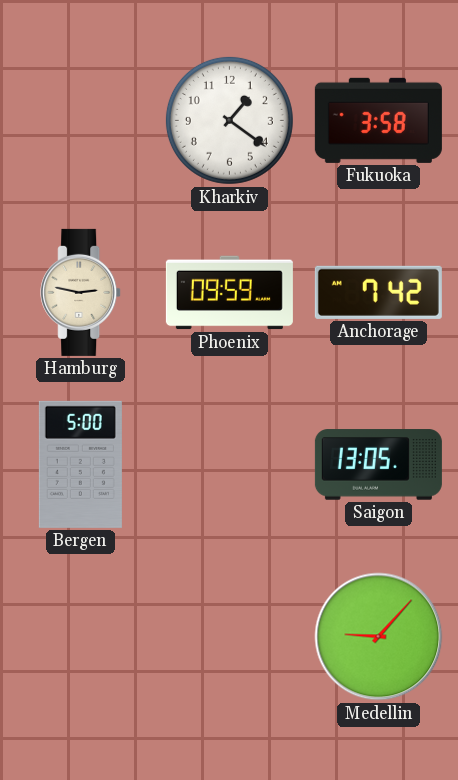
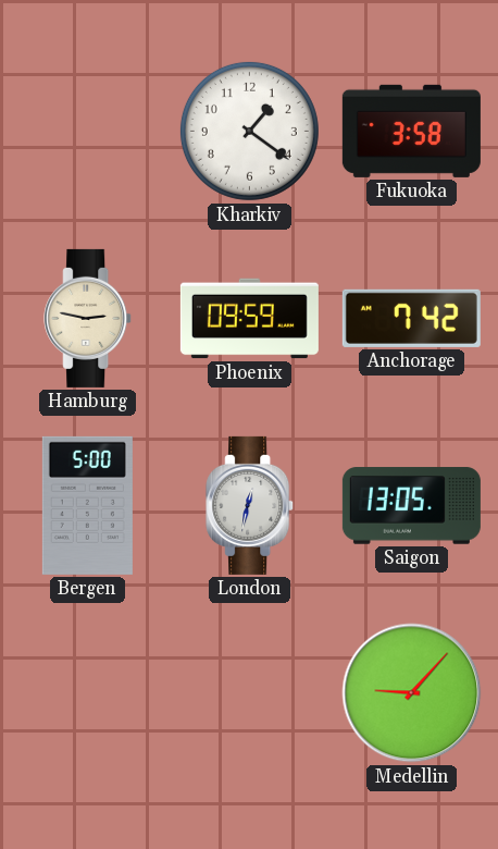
London: none -> 12:32
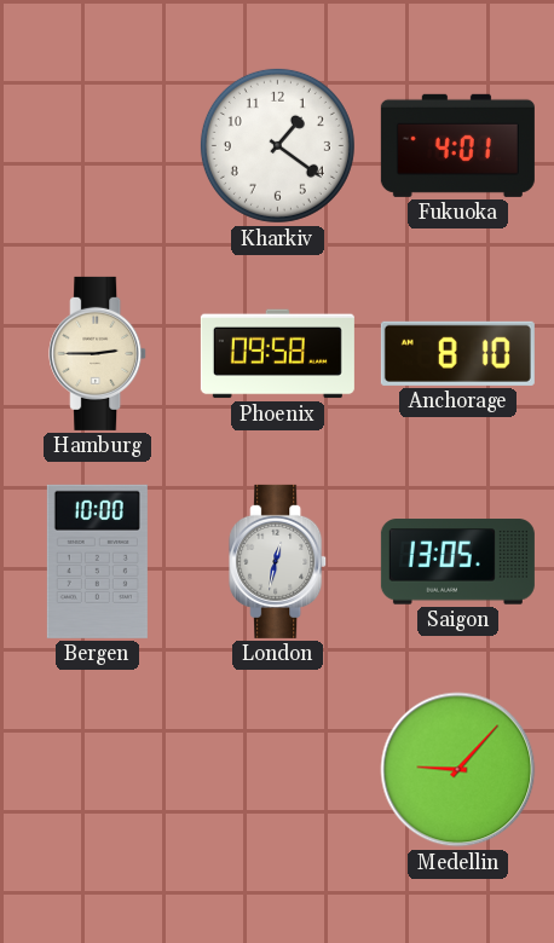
Fukuoka: 3:58 -> 4:01
Hamburg: 2:47 -> 2:45
Phoenix: 09:59 -> 09:58
Anchorage: 7:42 -> 8:10
Bergen: 5:00 -> 10:00
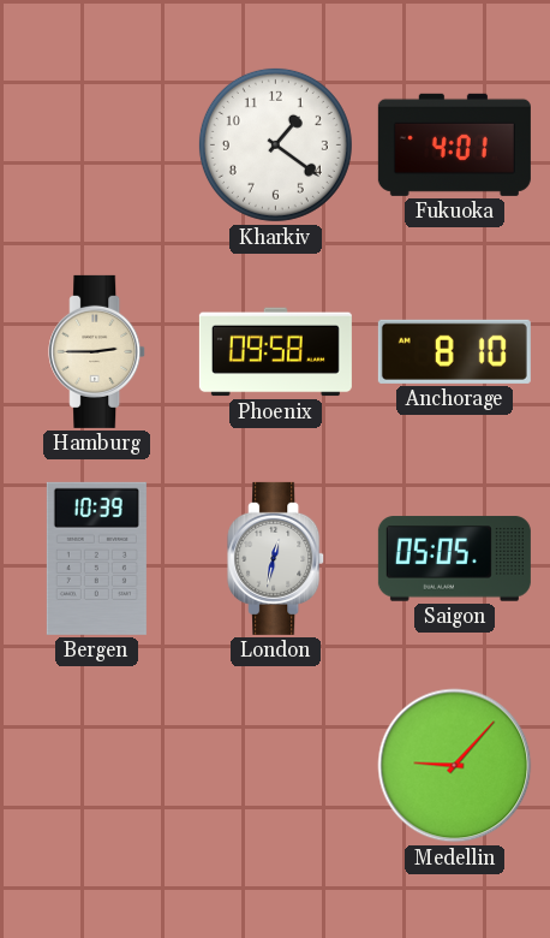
Bergen: 10:00 -> 10:39
Saigon: 13:05 -> 05:05
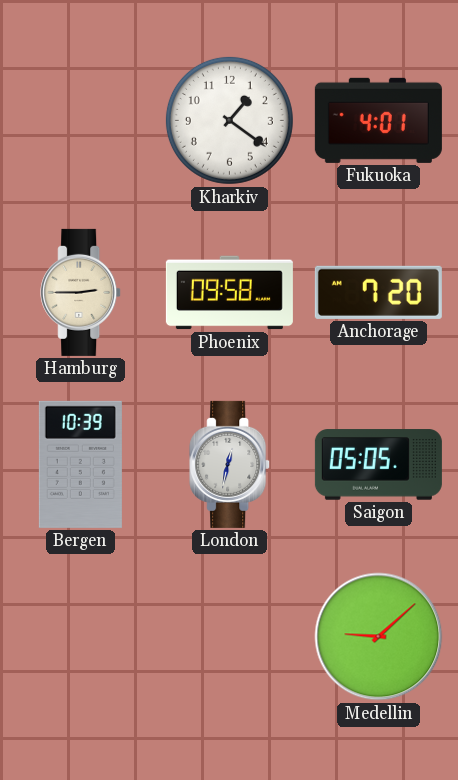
Anchorage: 8:10 -> 7:20
Medellin: 9:07 -> 9:08
